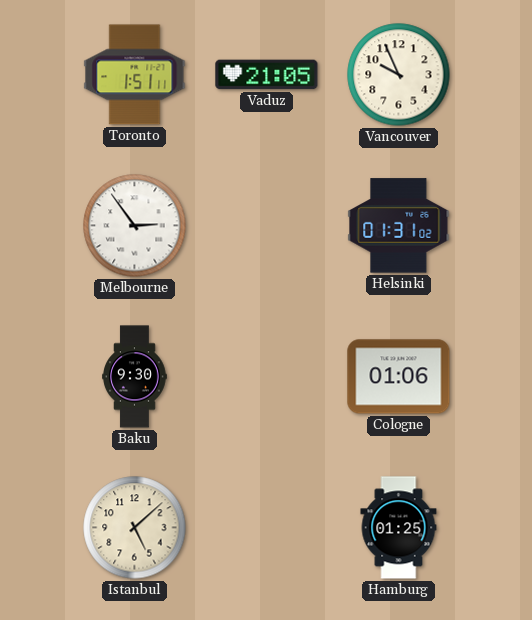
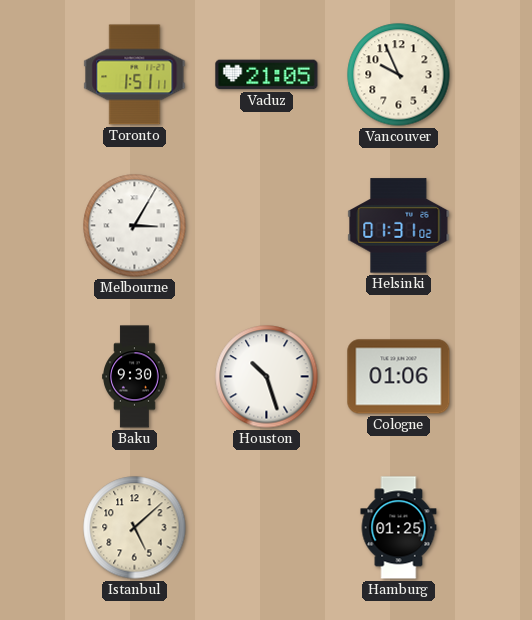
Melbourne: 2:54 -> 3:05
Houston: none -> 10:27
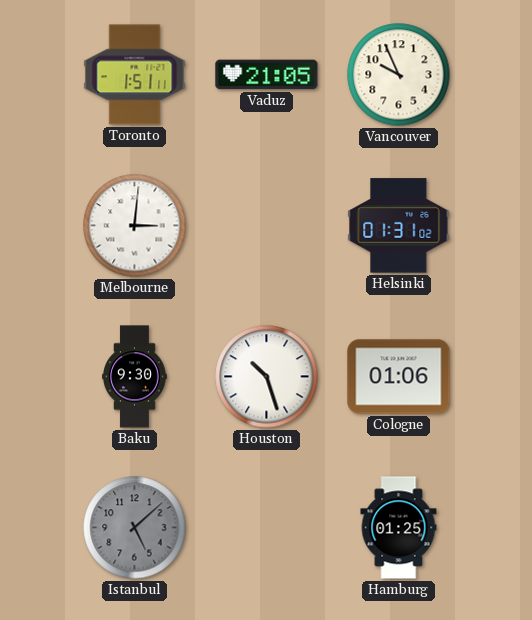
Melbourne: 3:05 -> 3:01
Istanbul dial: cream -> grey
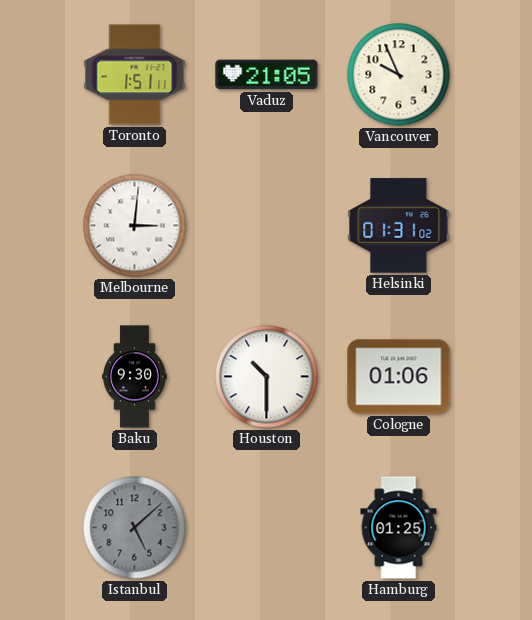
Houston: 10:27 -> 10:30
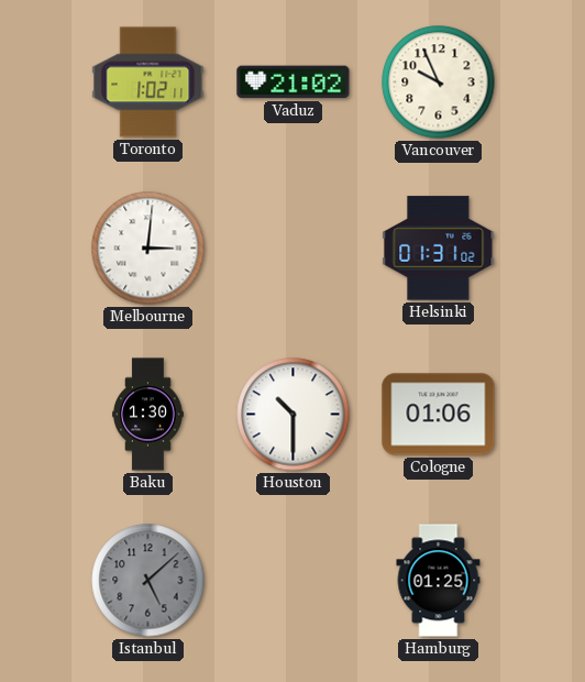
Toronto: 1:51 -> 1:02
Vaduz: 21:05 -> 21:02
Baku: 9:30 -> 1:30
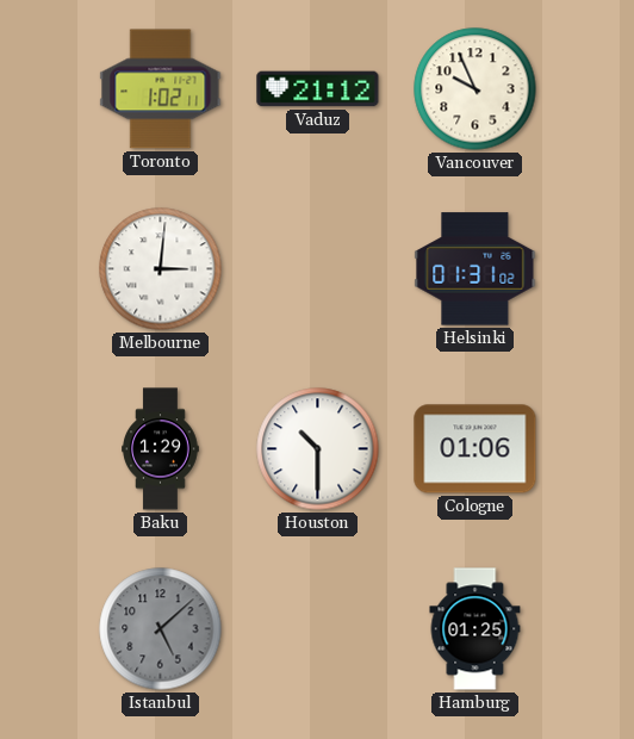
Vaduz: 21:02 -> 21:12
Baku: 1:30 -> 1:29
